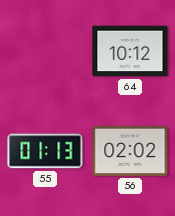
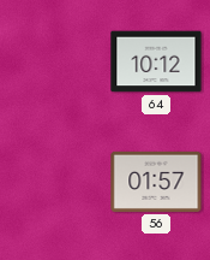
55: 01:13 -> none
56: 02:02 -> 01:57
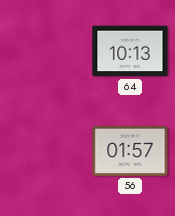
64: 10:12 -> 10:13
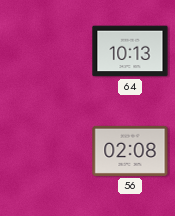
56: 01:57 -> 02:08
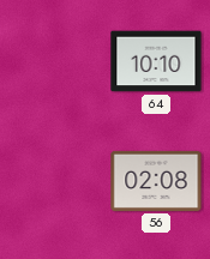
64: 10:13 -> 10:10
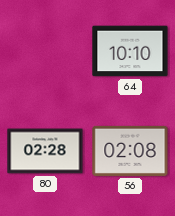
80: none -> 02:28
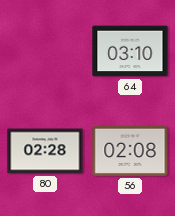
64: 10:10 -> 03:10
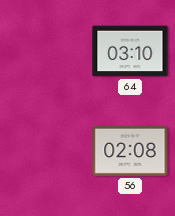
80: 02:28 -> none
